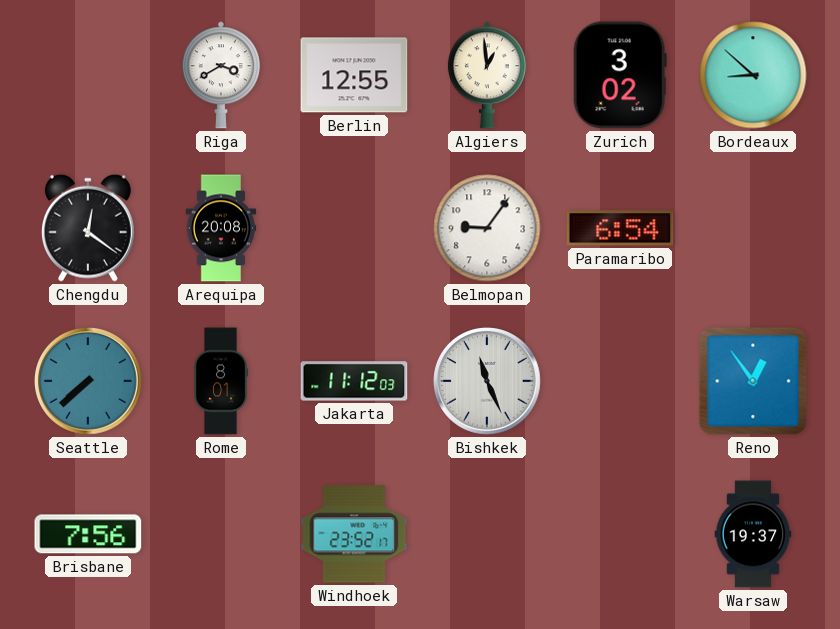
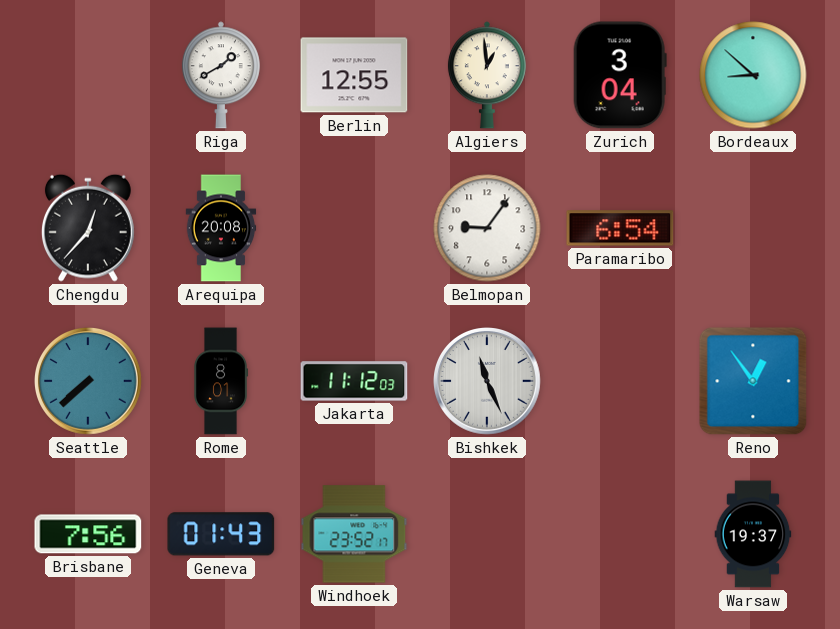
Riga: 3:40 -> 1:40
Zurich: 3:02 -> 3:04
Chengdu: 12:21 -> 12:37
Geneva: none -> 01:43
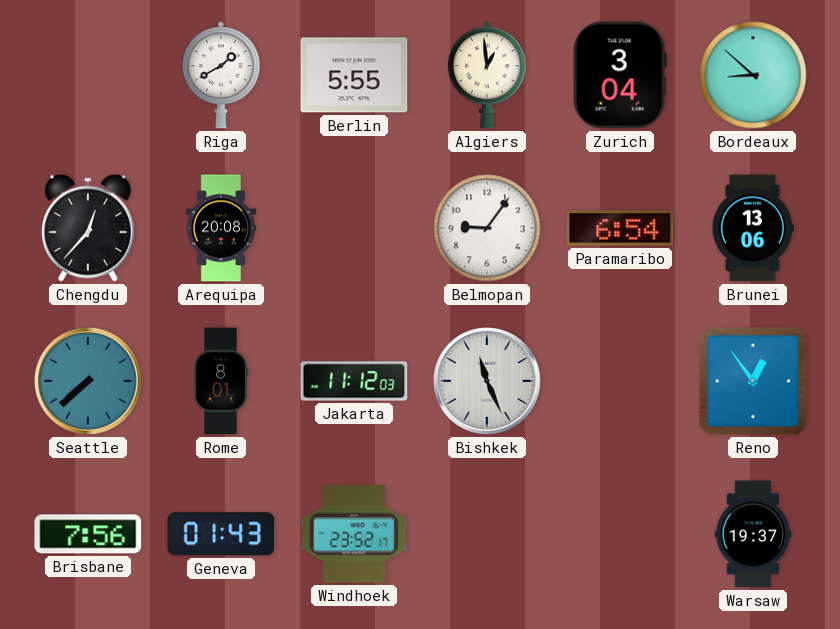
Berlin: 12:55 -> 5:55
Brunei: none -> 13:06
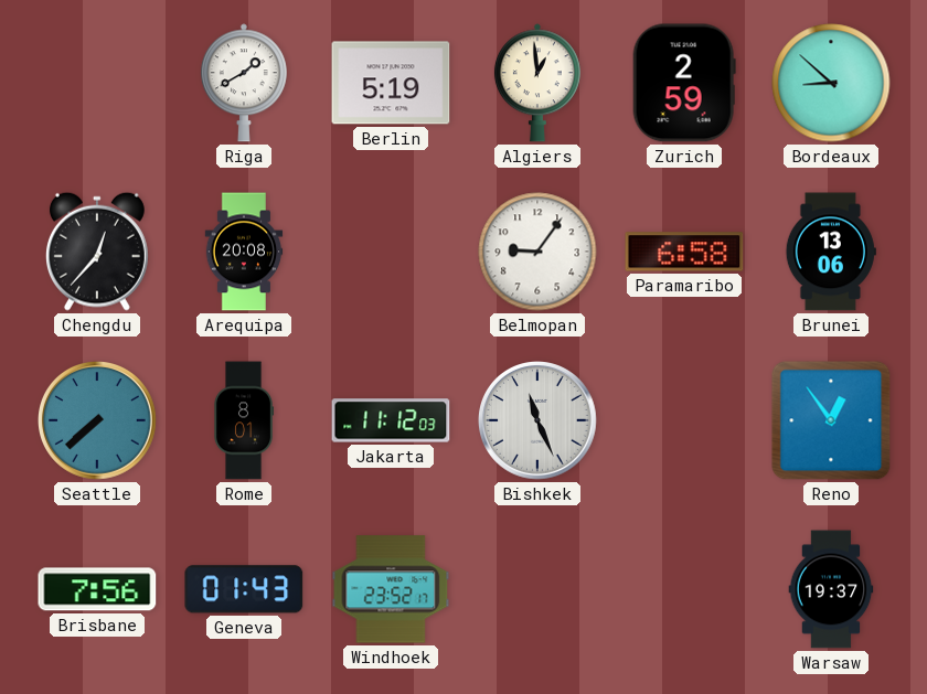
Berlin: 5:55 -> 5:19
Zurich: 3:04 -> 2:59
Paramaribo: 6:54 -> 6:58
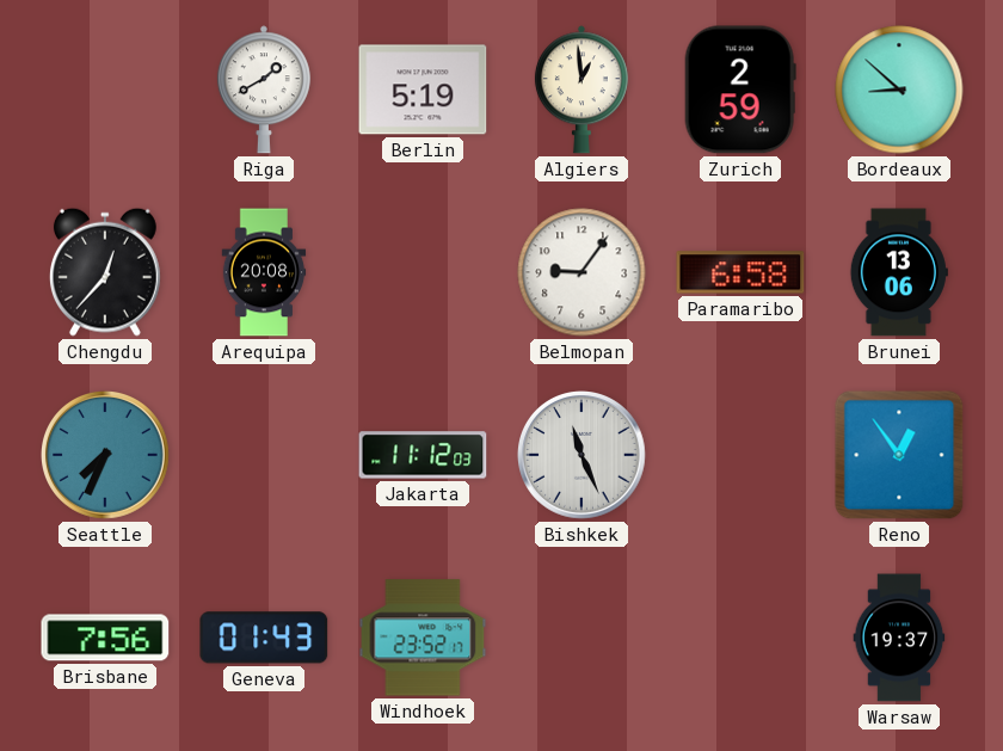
Seattle: 7:38 -> 7:34
Rome: 8:01 -> none
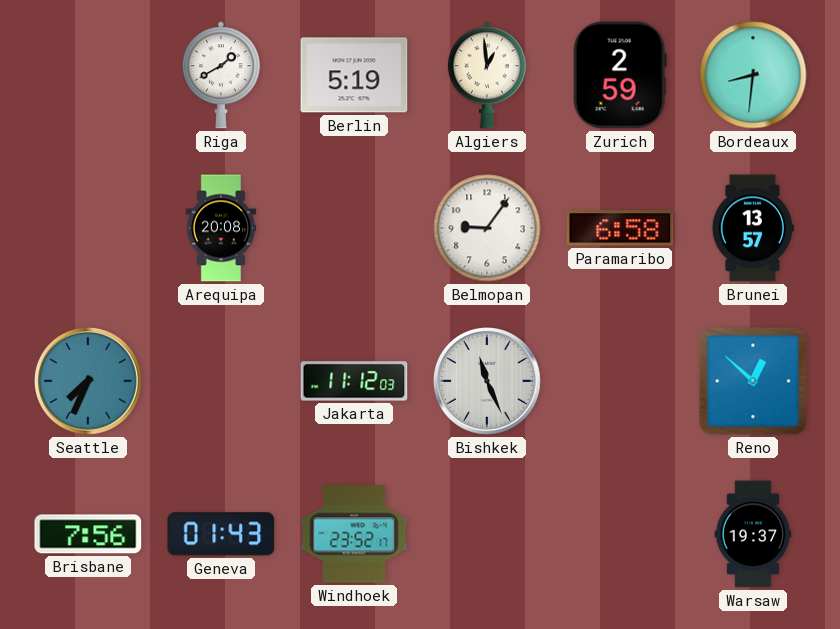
Bordeaux: 8:52 -> 8:31
Chengdu: 12:37 -> none
Brunei: 13:06 -> 13:57
Reno: 12:54 -> 12:52
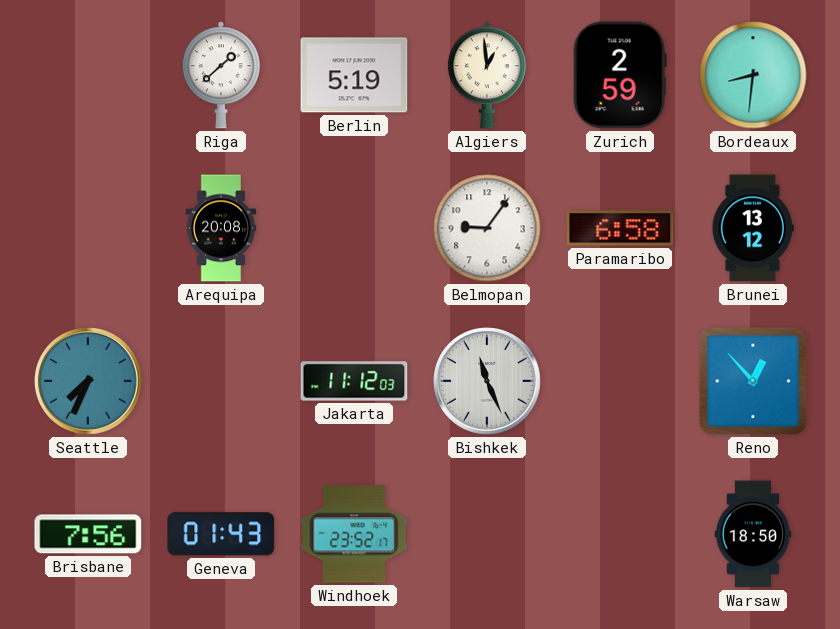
Riga: 1:40 -> 1:38
Brunei: 13:57 -> 13:12
Reno: 12:52 -> 12:53
Warsaw: 19:37 -> 18:50
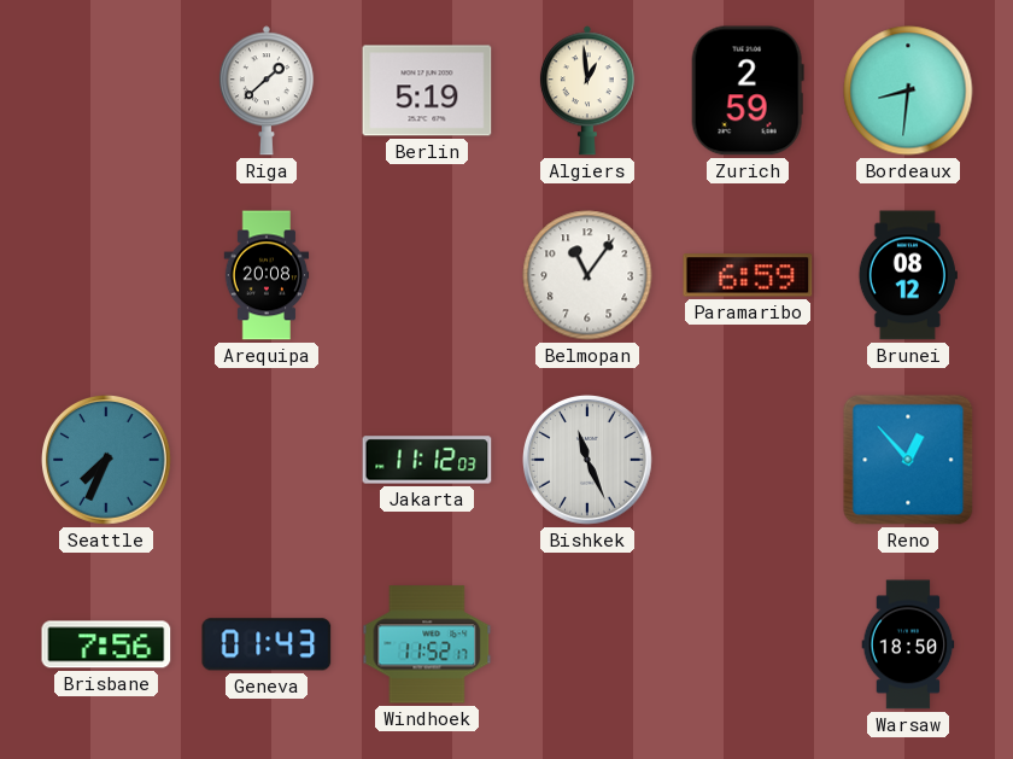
Belmopan: 9:06 -> 11:06
Paramaribo: 6:58 -> 6:59
Brunei: 13:12 -> 08:12
Windhoek: 23:52 -> 11:52
